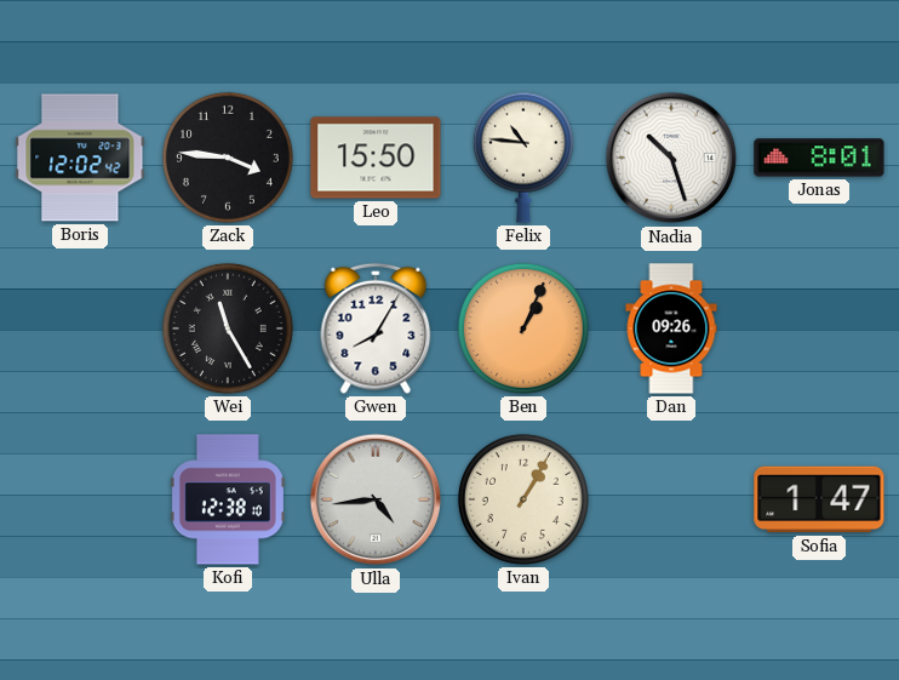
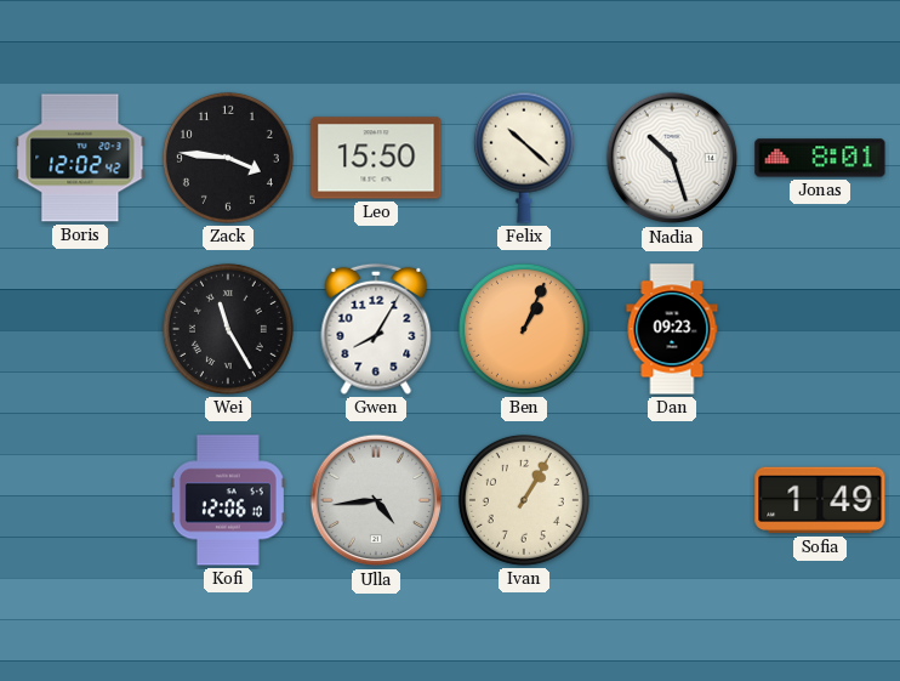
Felix: 10:46 -> 10:22
Dan: 09:26 -> 09:23
Kofi: 12:38 -> 12:06
Sofia: 1:47 -> 1:49
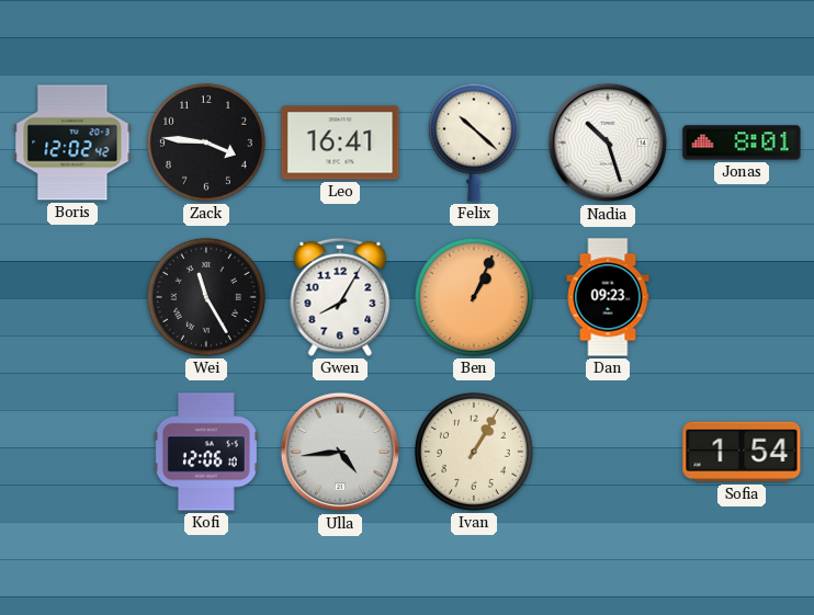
Leo: 15:50 -> 16:41
Sofia: 1:49 -> 1:54
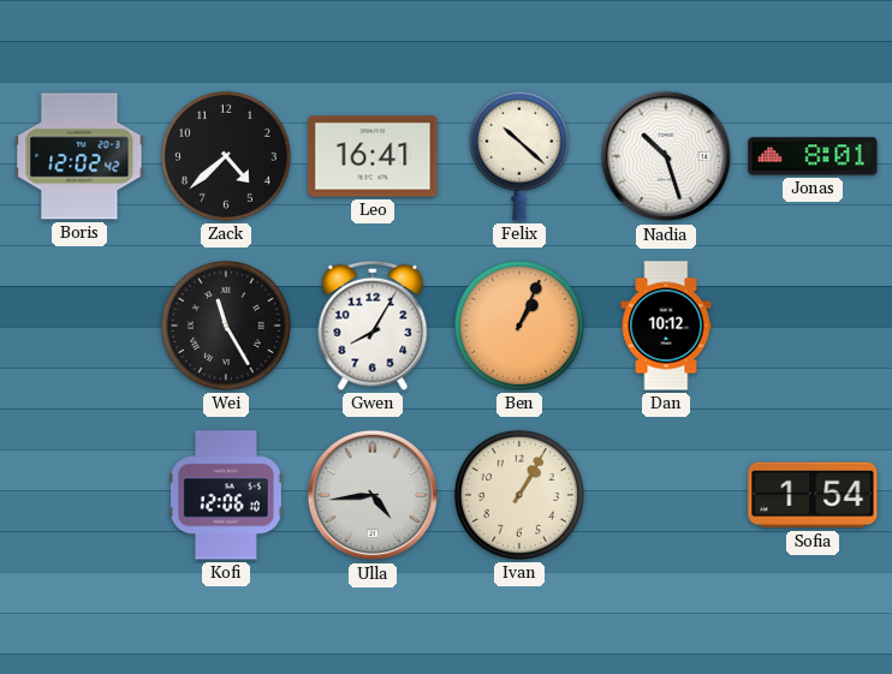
Zack: 3:46 -> 4:38
Dan: 09:23 -> 10:12
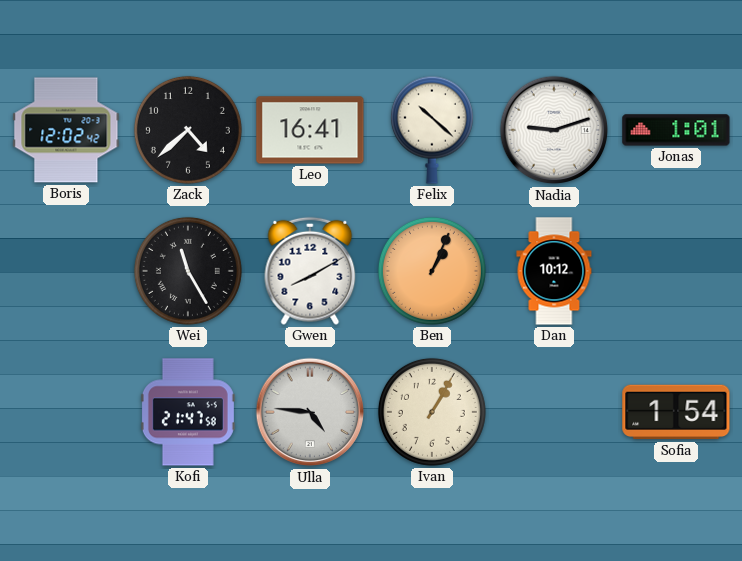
Nadia: 10:27 -> 9:12
Jonas: 8:01 -> 1:01
Gwen: 8:05 -> 8:10
Kofi: 12:06 -> 21:47
Ulla: 4:44 -> 4:46
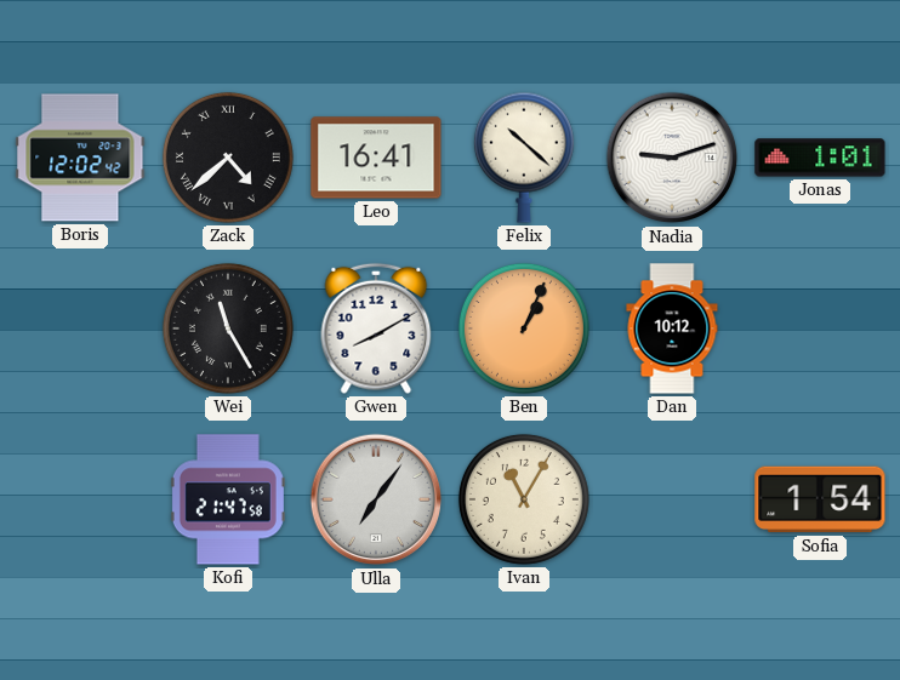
Zack numerals: Arabic -> Roman
Ulla: 4:46 -> 7:06
Ivan: 1:05 -> 11:05
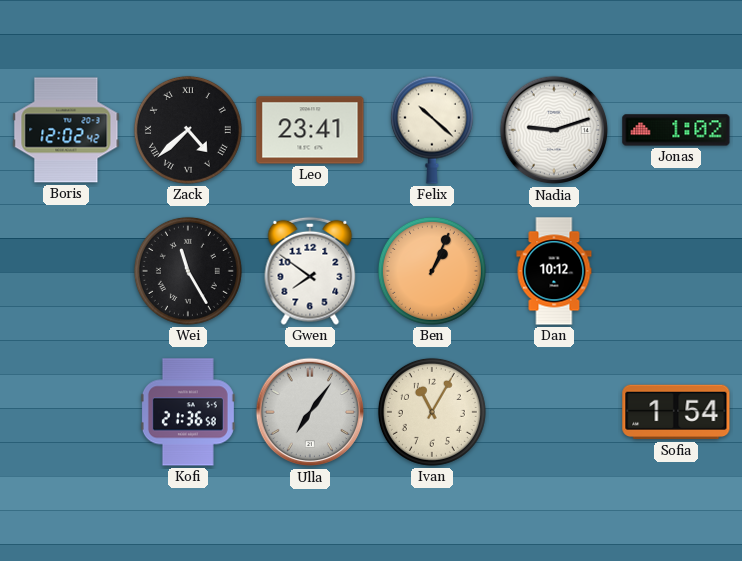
Leo: 16:41 -> 23:41
Jonas: 1:01 -> 1:02
Gwen: 8:10 -> 7:51
Kofi: 21:47 -> 21:36
